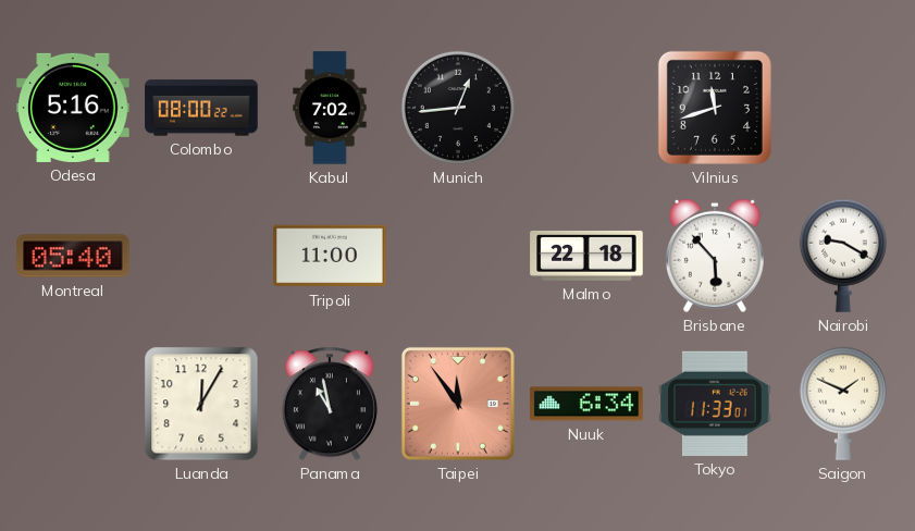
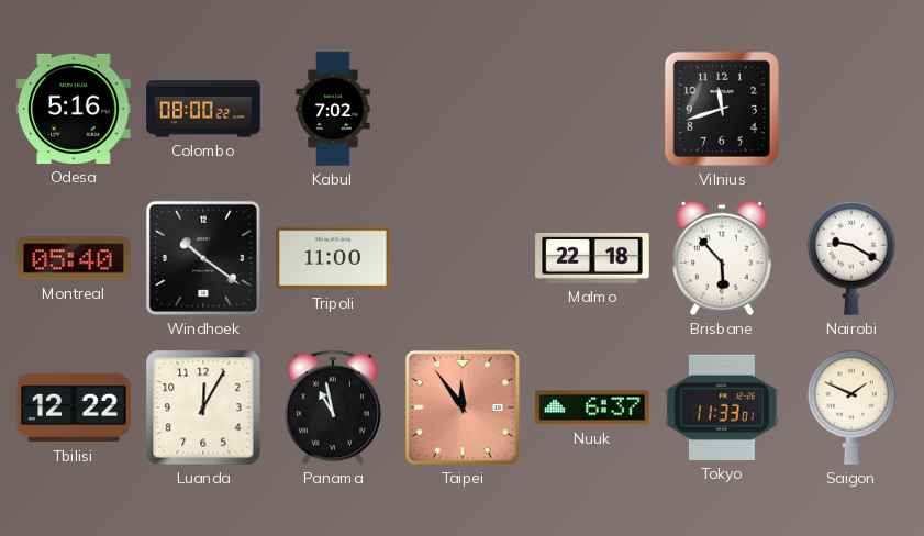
Munich: 12:44 -> none
Windhoek: none -> 10:21
Tbilisi: none -> 12:22
Nuuk: 6:34 -> 6:37
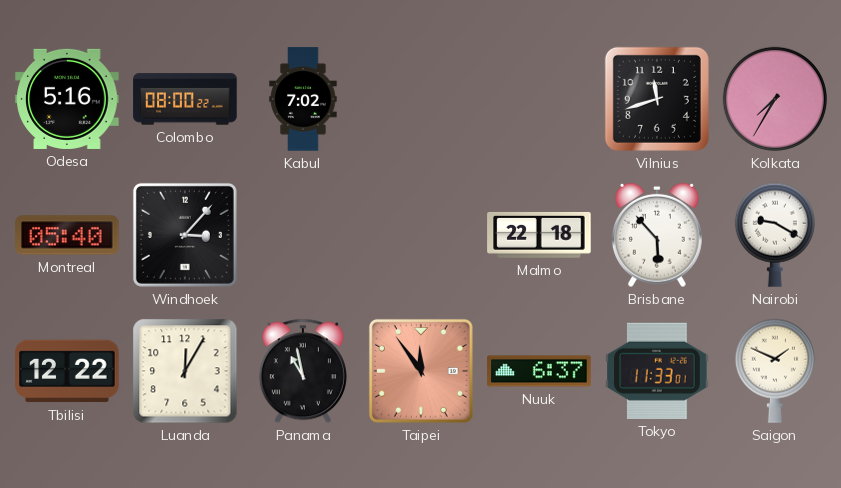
Kolkata: none -> 7:35
Windhoek: 10:21 -> 3:07
Tripoli: 11:00 -> none
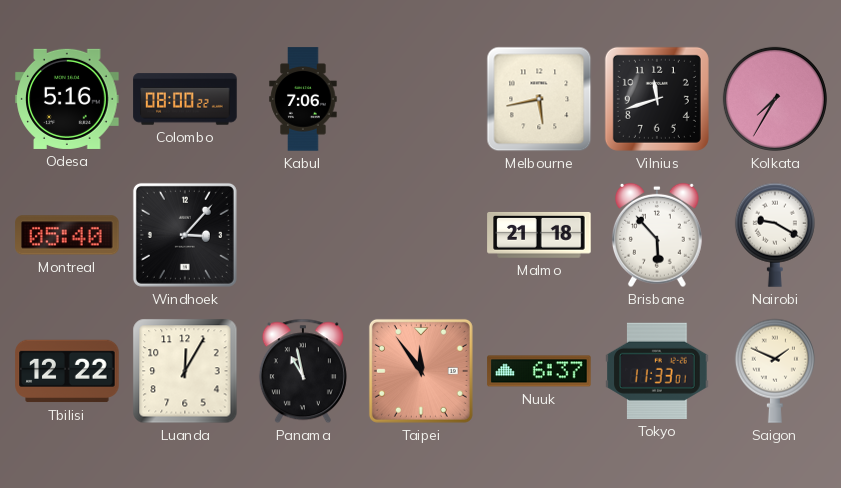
Kabul: 7:02 -> 7:06
Melbourne: none -> 5:43
Malmo: 22:18 -> 21:18
